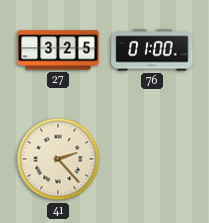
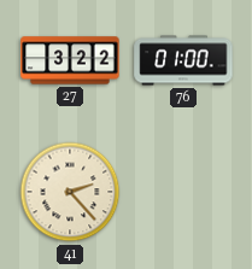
27: 3:25 -> 3:22
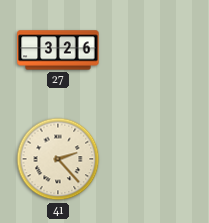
27: 3:22 -> 3:26
76: 01:00 -> none
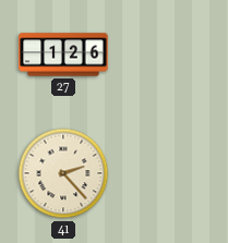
27: 3:26 -> 1:26
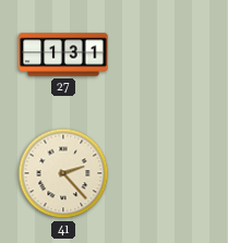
27: 1:26 -> 1:31
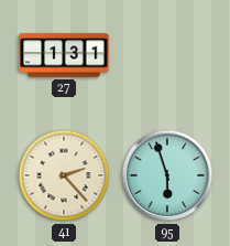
95: none -> 5:57
